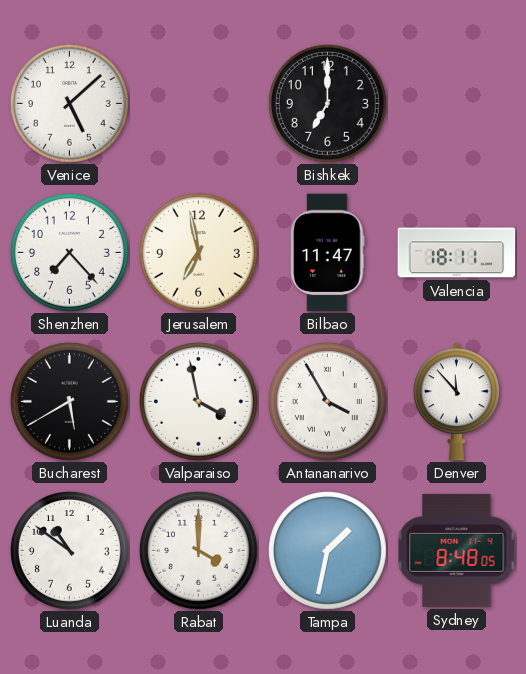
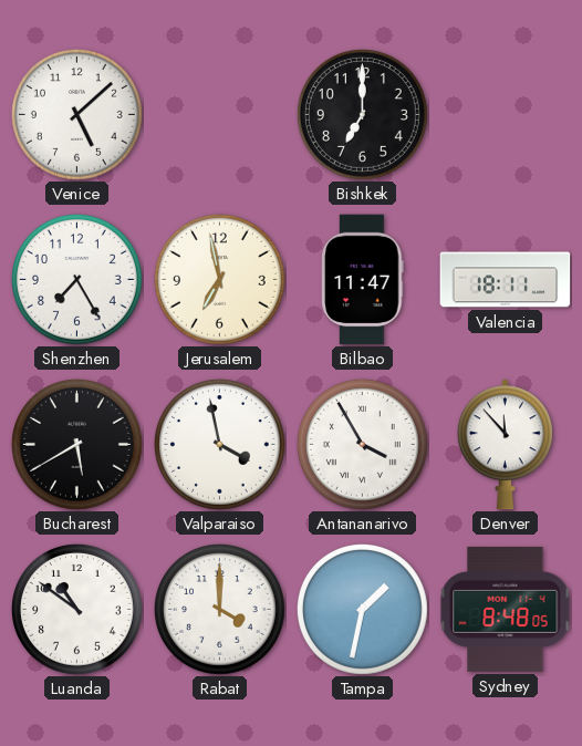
Shenzhen: 7:23 -> 7:25
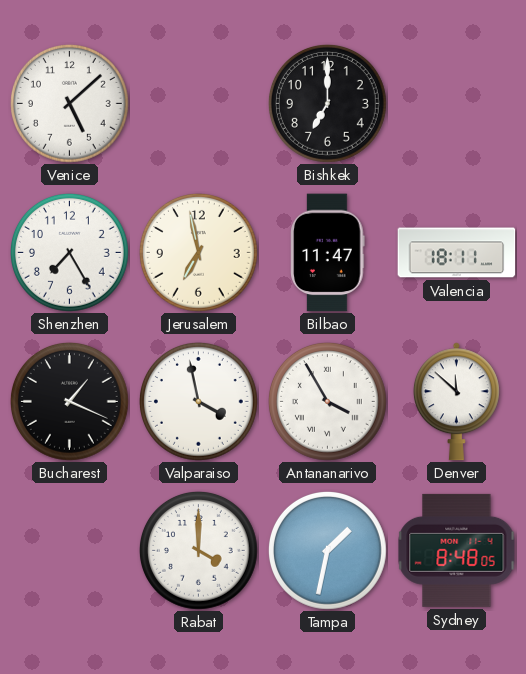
Bucharest: 5:40 -> 1:19
Denver: 11:53 -> 11:52
Luanda: 10:51 -> none
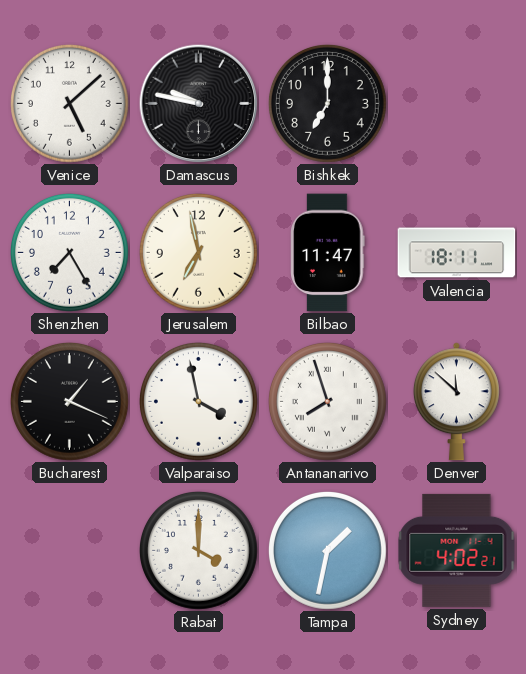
Damascus: none -> 9:47
Antananarivo: 3:55 -> 7:57
Sydney: 8:48 -> 4:02
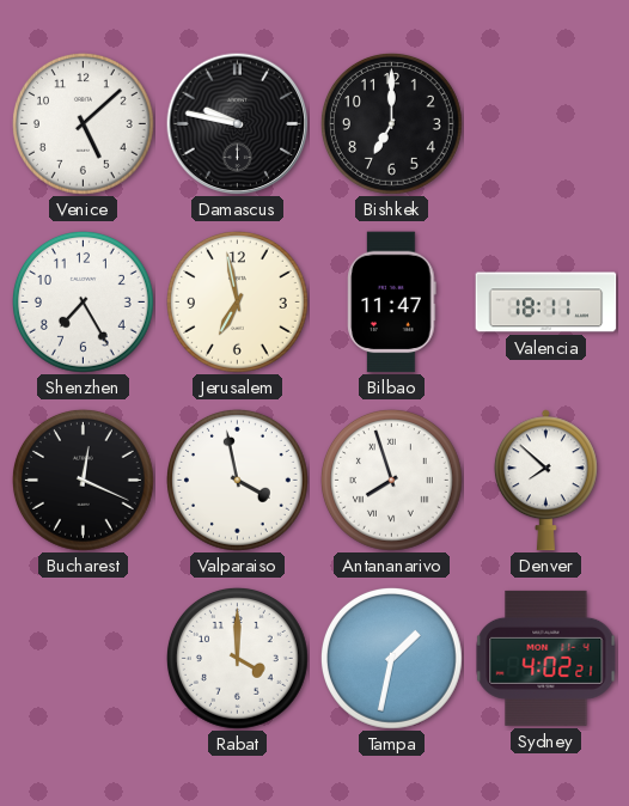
Bucharest: 1:19 -> 12:19
Denver: 11:52 -> 7:52
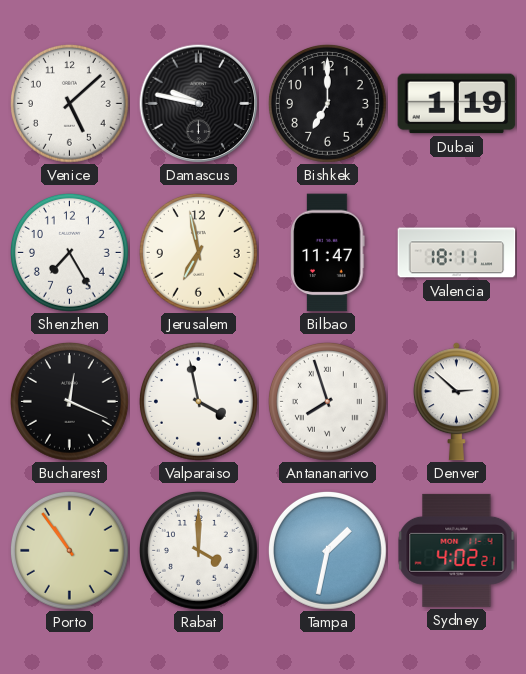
Dubai: none -> 1:19
Denver: 7:52 -> 2:52
Porto: none -> 10:54
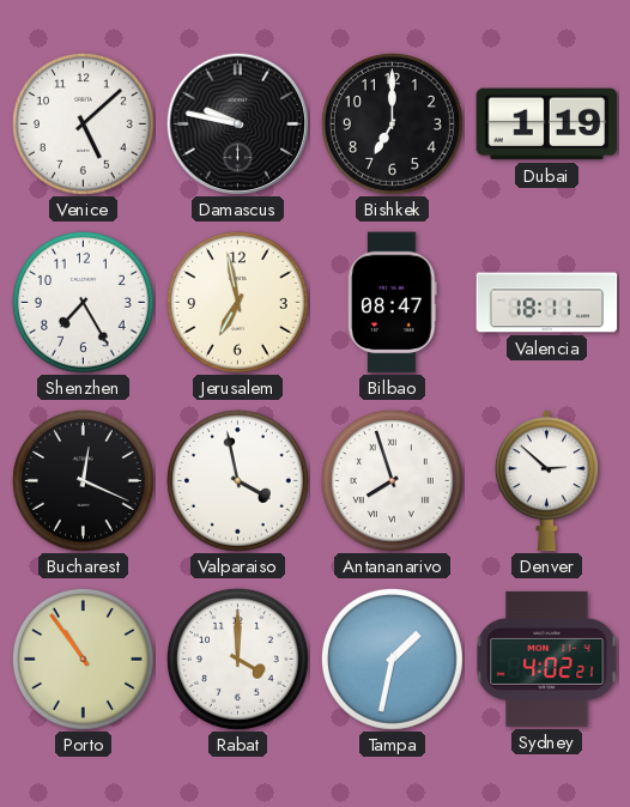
Bilbao: 11:47 -> 08:47
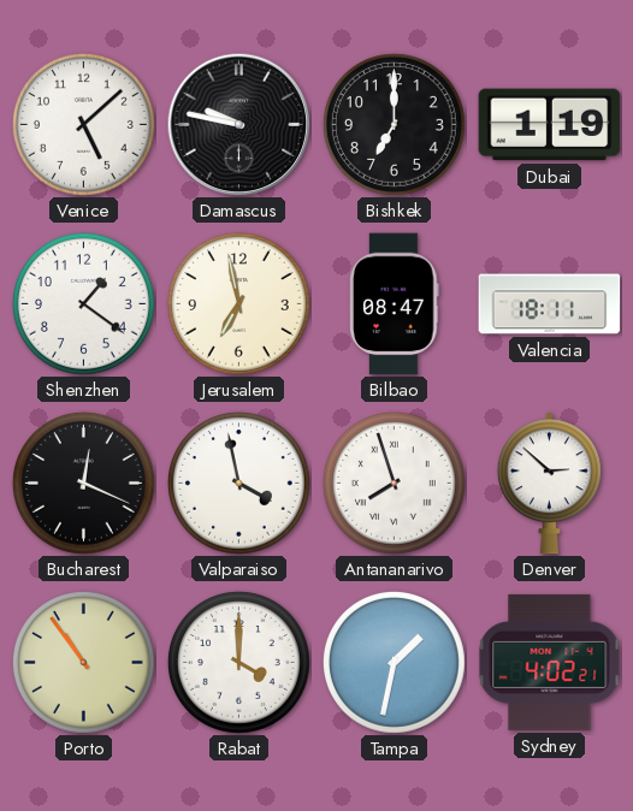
Shenzhen: 7:25 -> 1:21
